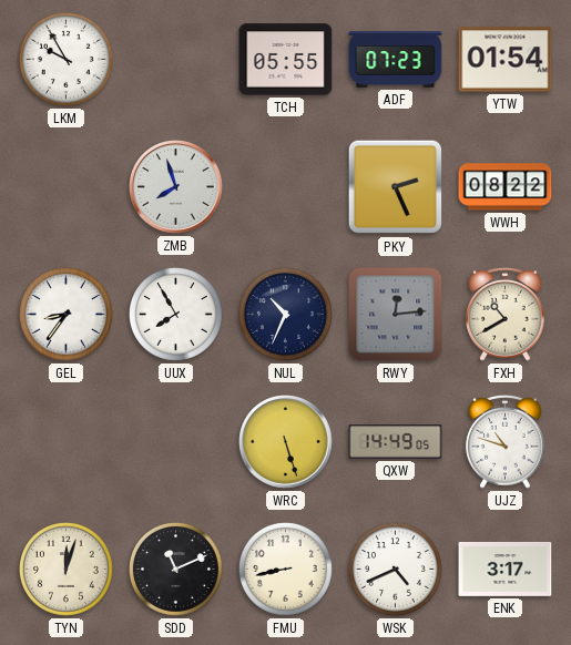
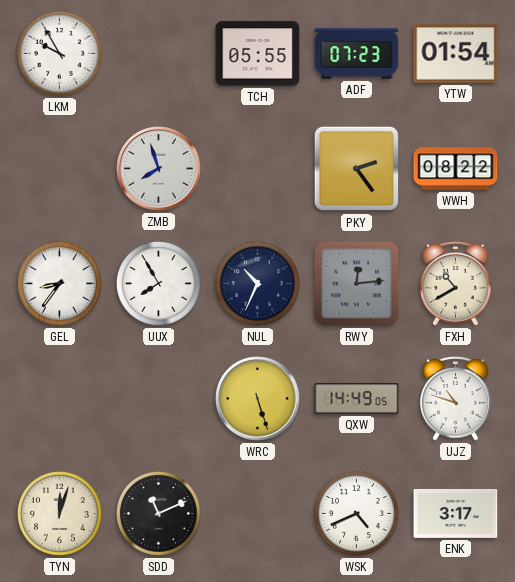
PKY: 2:26 -> 2:24
FMU: 8:43 -> none
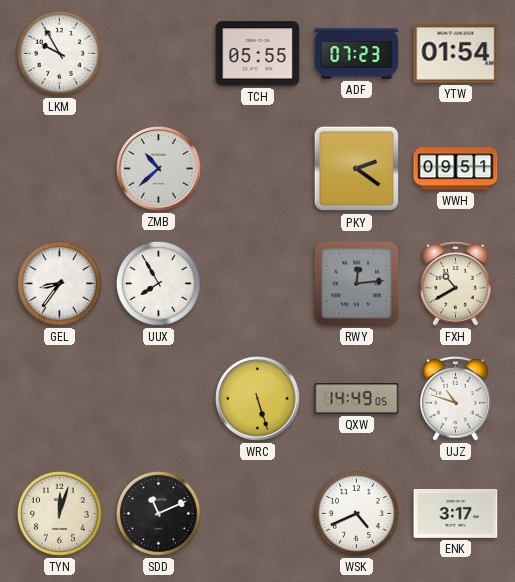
ZMB: 7:57 -> 10:38
PKY: 2:24 -> 2:21
WWH: 08:22 -> 09:51
NUL: 10:34 -> none
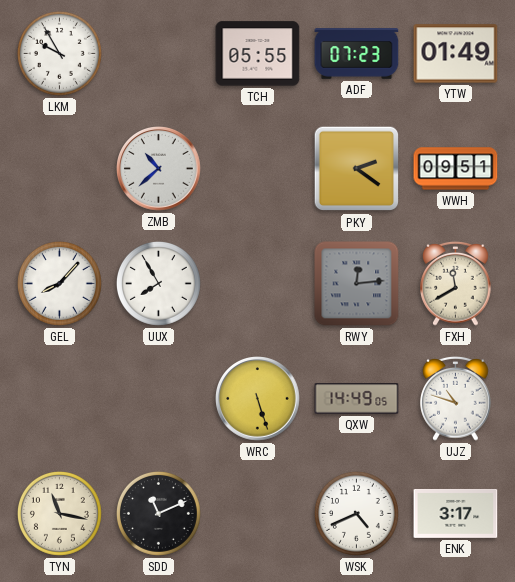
YTW: 01:54 -> 01:49
GEL: 8:36 -> 8:07
FXH: 10:40 -> 11:40
TYN: 12:03 -> 11:17
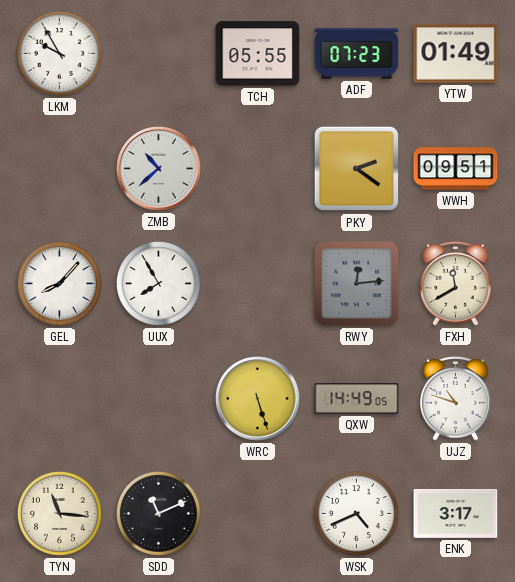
TYN: 11:17 -> 11:16
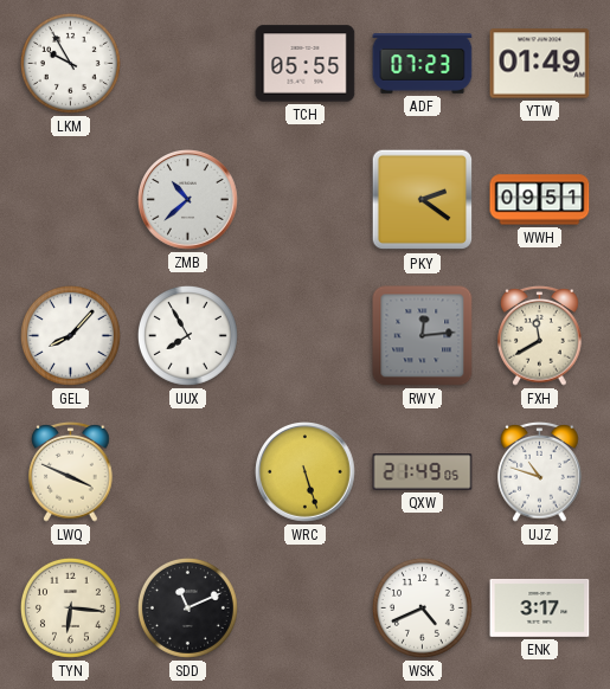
LWQ: none -> 3:49
QXW: 14:49 -> 21:49
TYN: 11:16 -> 6:16
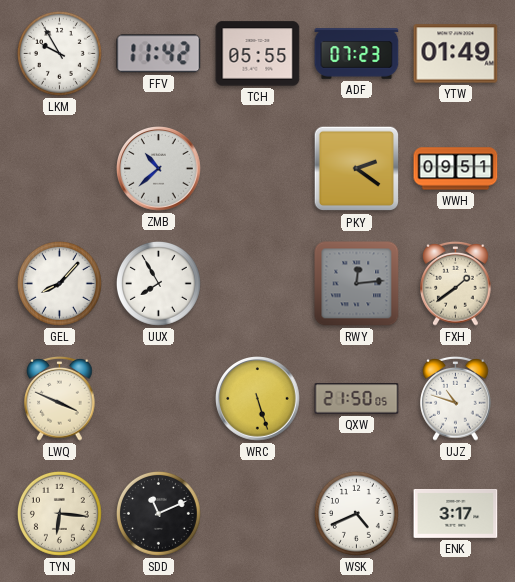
FFV: none -> 11:42
FXH: 11:40 -> 1:39
QXW: 21:49 -> 21:50
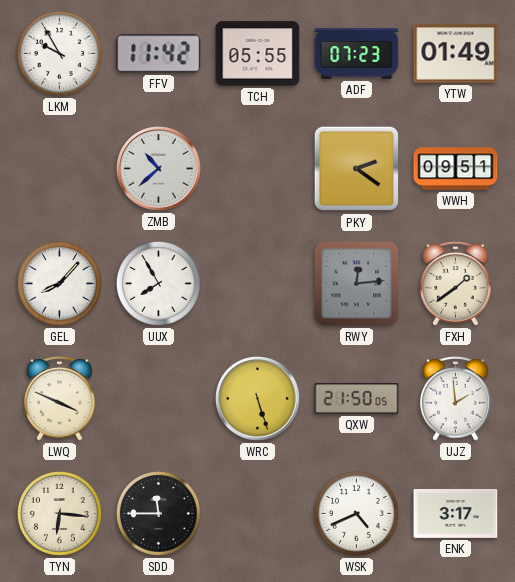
UJZ: 10:48 -> 1:59
SDD: 11:11 -> 11:45
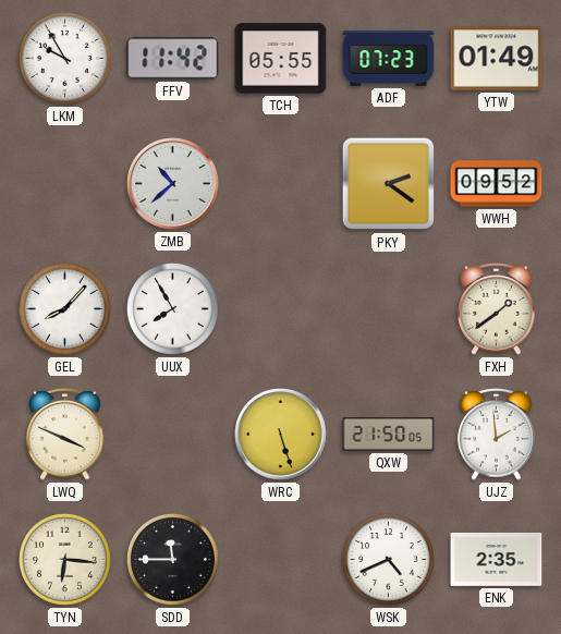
WWH: 09:51 -> 09:52
RWY: 12:14 -> none
ENK: 3:17 -> 2:35
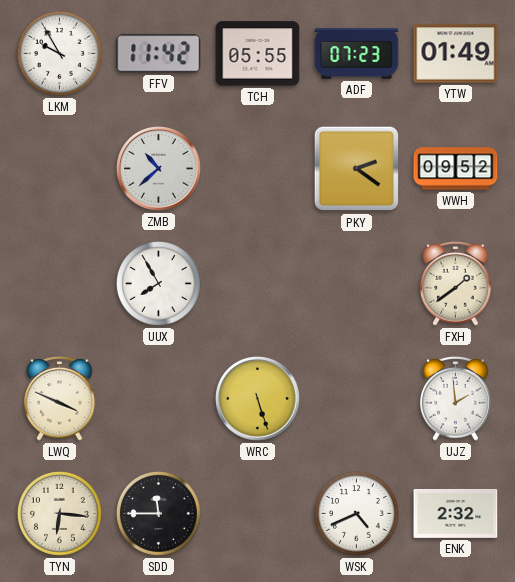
GEL: 8:07 -> none
QXW: 21:50 -> none
ENK: 2:35 -> 2:32
